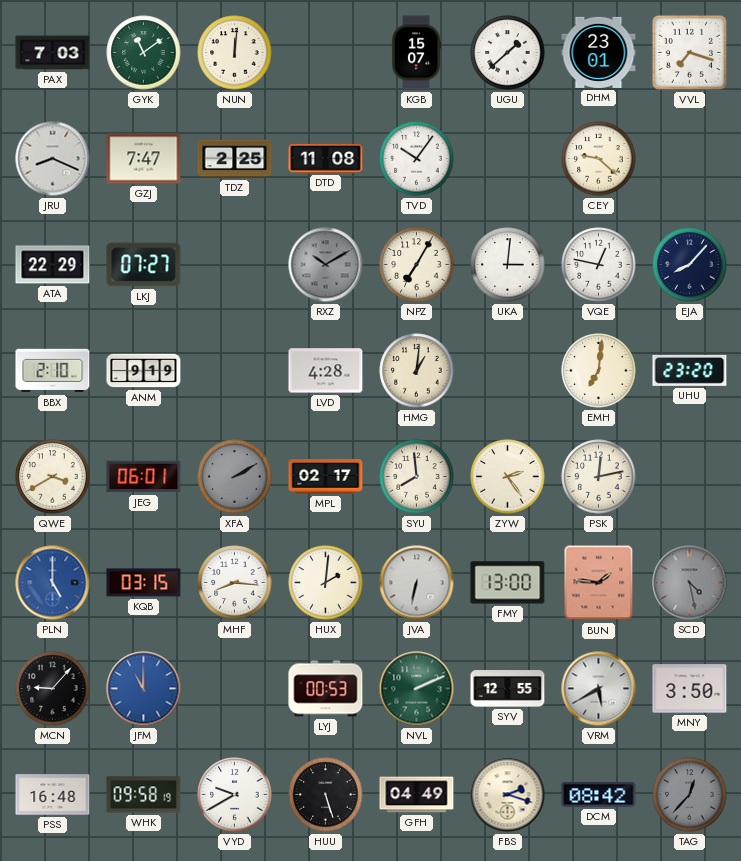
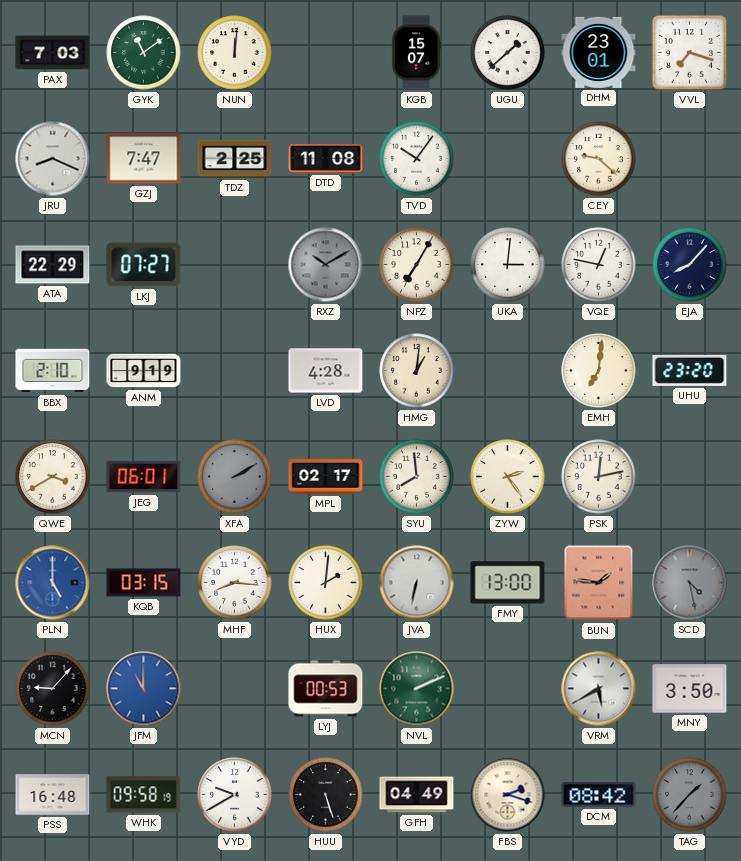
SYV: 12:55 -> none
TAG: 12:37 -> 1:37
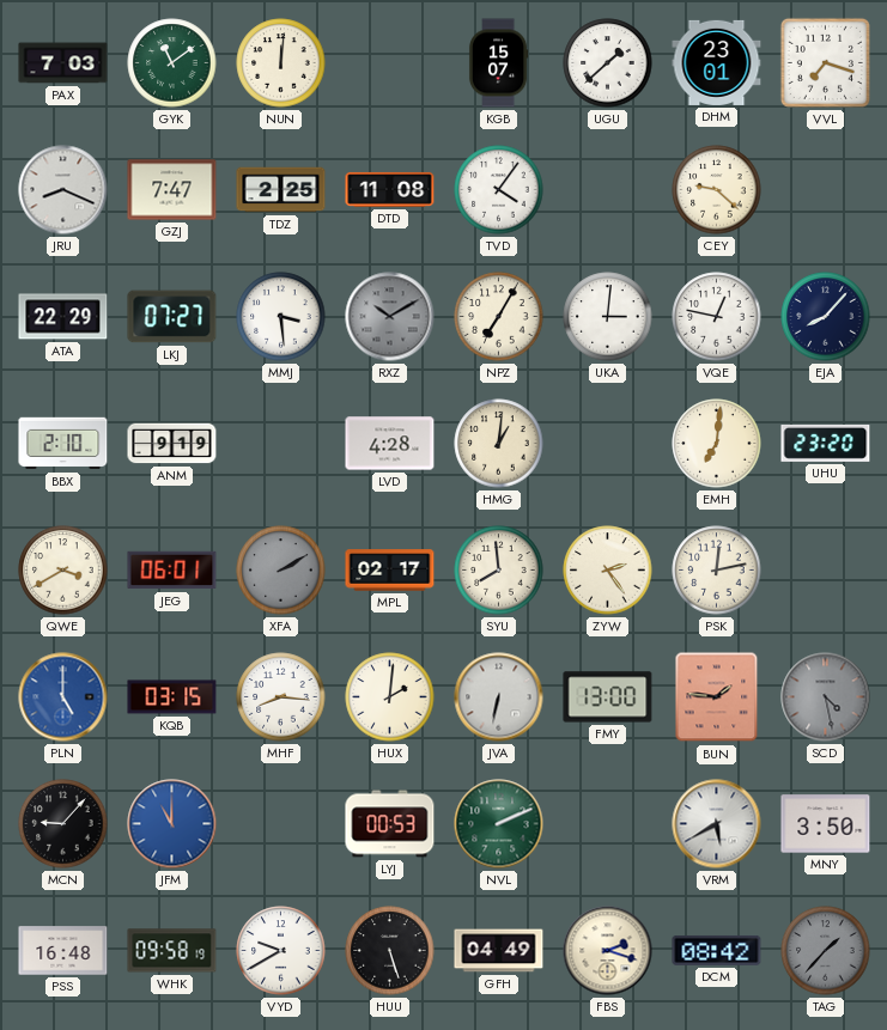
TVD: 10:06 -> 4:06
MMJ: none -> 3:29
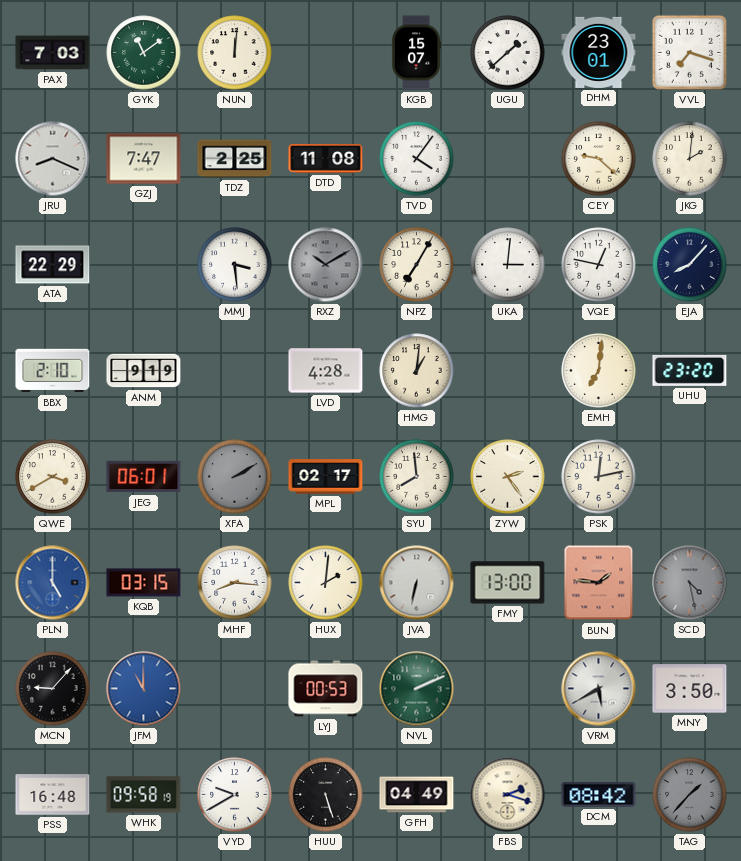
JKG: none -> 2:01
LKJ: 07:27 -> none
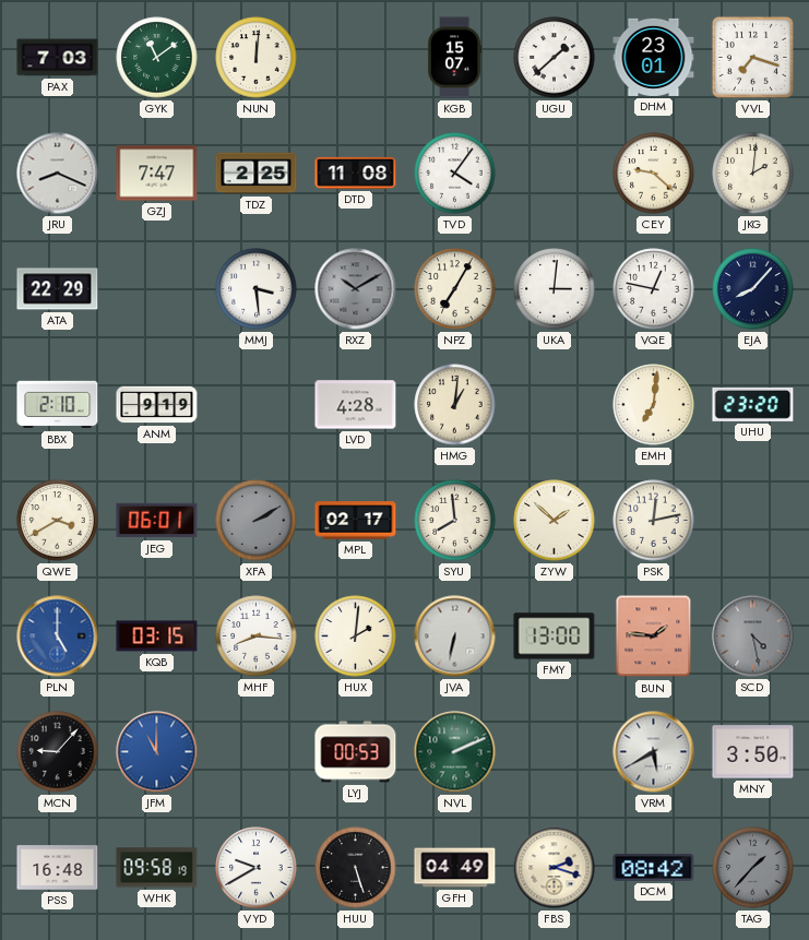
ZYW: 2:24 -> 1:52
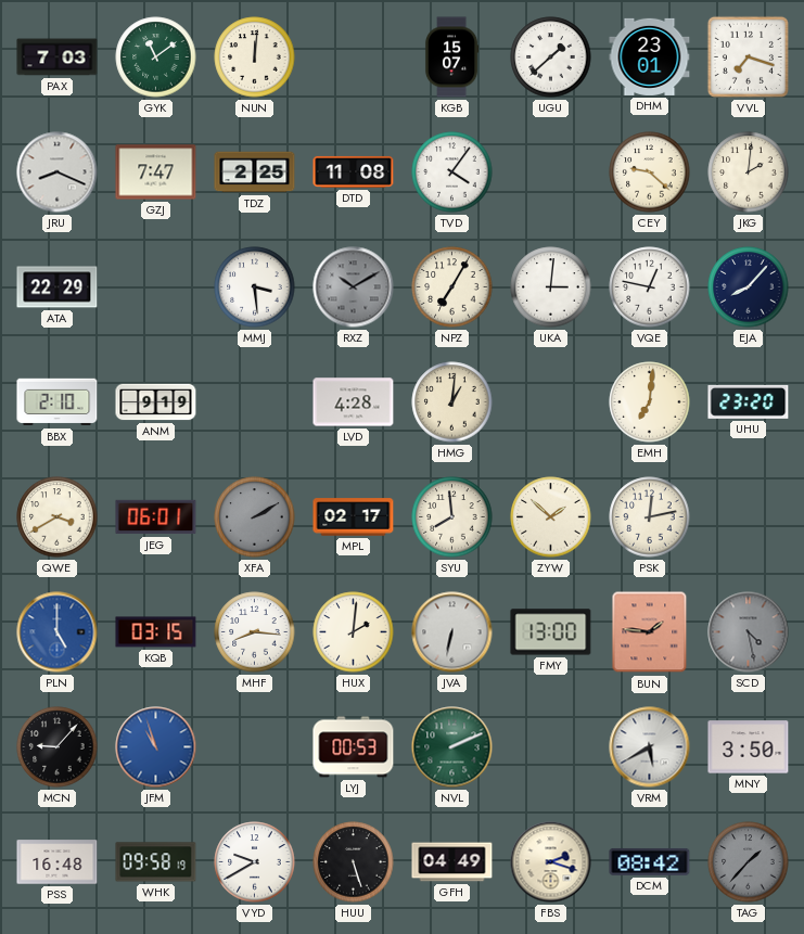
JFM: 11:00 -> 10:57
